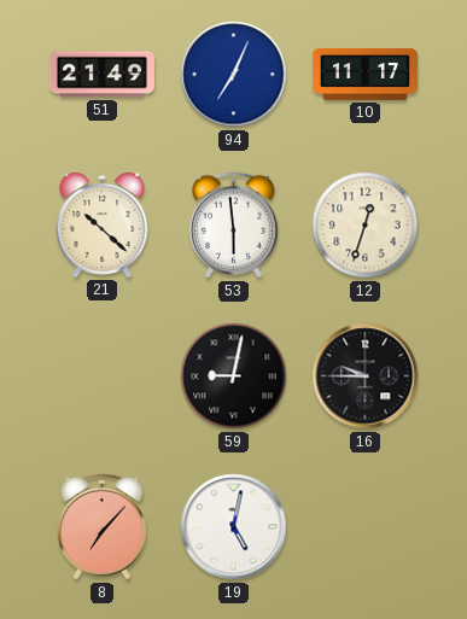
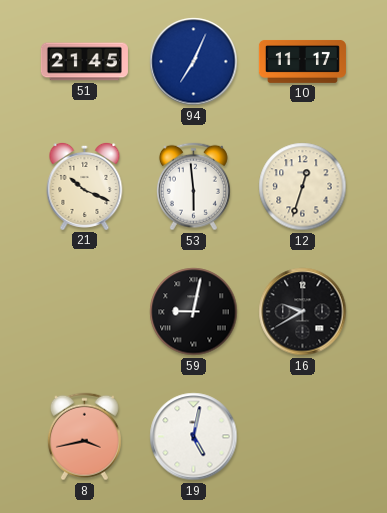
51: 21:49 -> 21:45
21: 10:22 -> 10:19
16: 9:45 -> 9:40
8: 7:07 -> 3:43
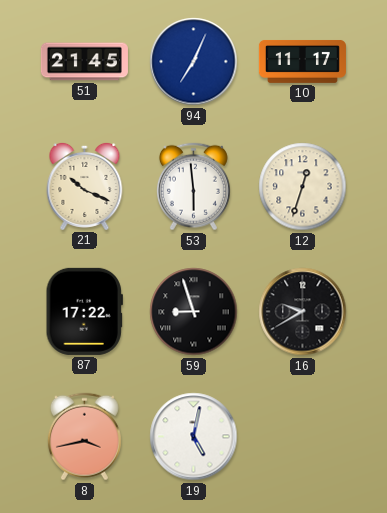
87: none -> 17:22
59: 9:02 -> 8:57
